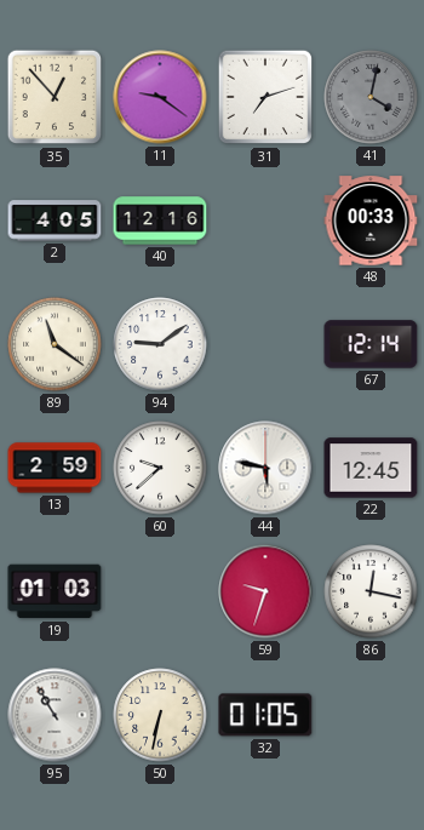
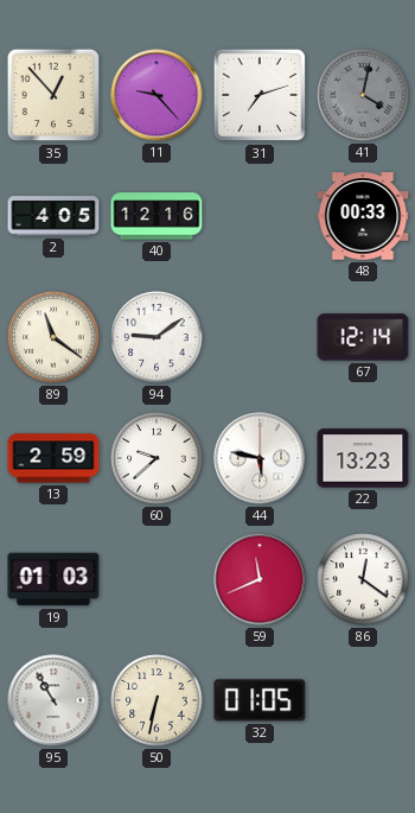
11: 9:21 -> 9:23
22: 12:45 -> 13:23
59: 9:33 -> 11:41
86: 12:17 -> 12:21
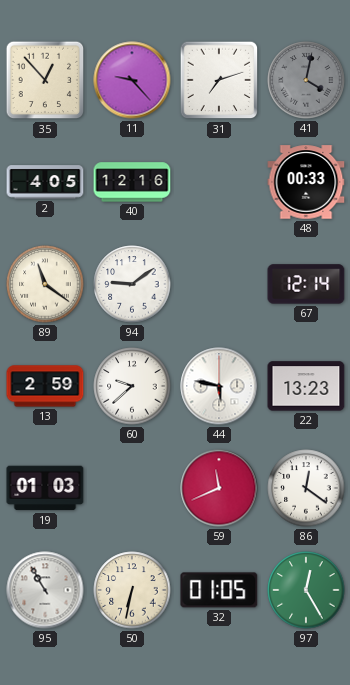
97: none -> 12:25
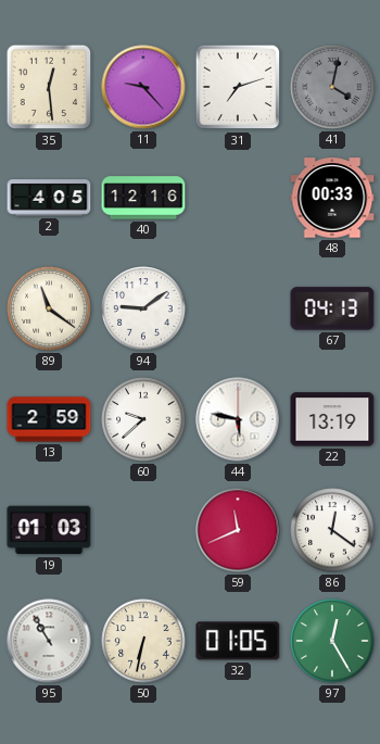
35: 12:53 -> 12:29
67: 12:14 -> 04:13
22: 13:23 -> 13:19
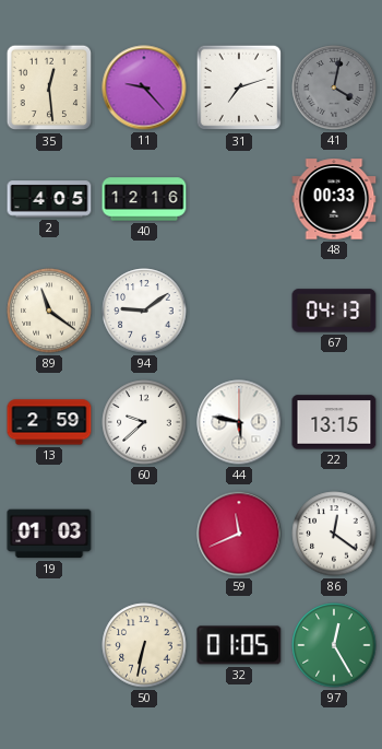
22: 13:19 -> 13:15
95: 10:55 -> none
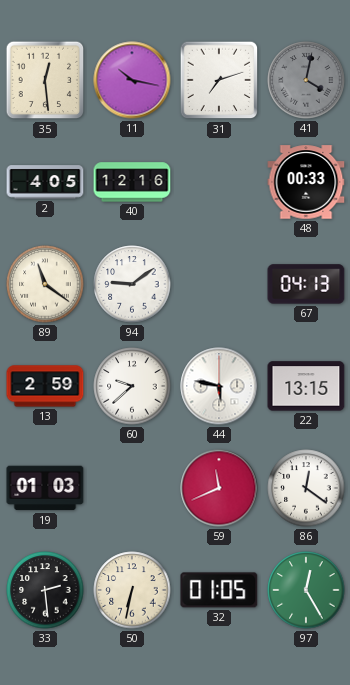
11: 9:23 -> 10:17
33: none -> 2:29
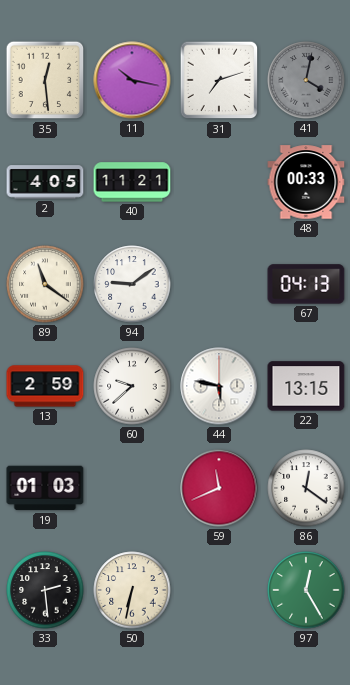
40: 12:16 -> 11:21
32: 01:05 -> none
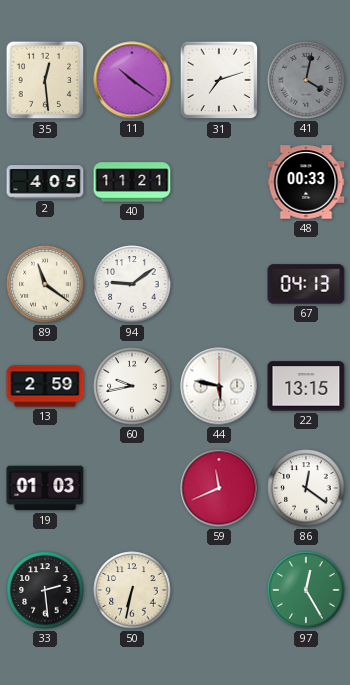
11: 10:17 -> 10:21
60: 9:38 -> 9:43
